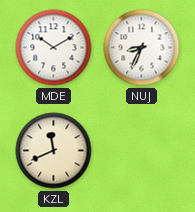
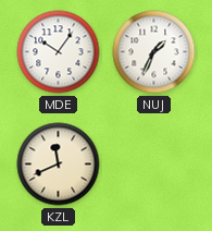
MDE: 10:10 -> 10:06
NUJ: 8:34 -> 1:34
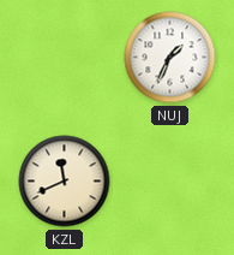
MDE: 10:06 -> none
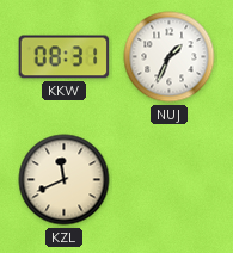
KKW: none -> 08:31
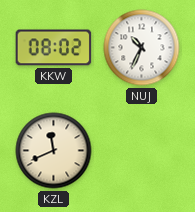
KKW: 08:31 -> 08:02
NUJ: 1:34 -> 10:34
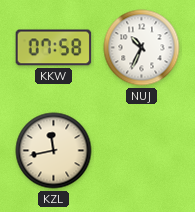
KKW: 08:02 -> 07:58
KZL: 11:41 -> 11:43
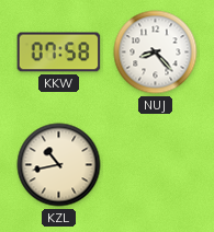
NUJ: 10:34 -> 8:23
KZL: 11:43 -> 10:43
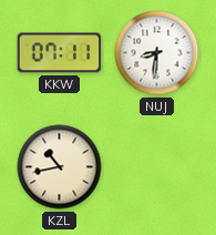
KKW: 07:58 -> 07:11
NUJ: 8:23 -> 8:31
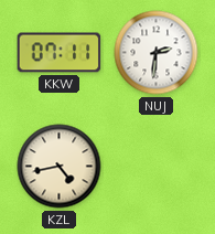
NUJ: 8:31 -> 2:31
KZL: 10:43 -> 4:43
